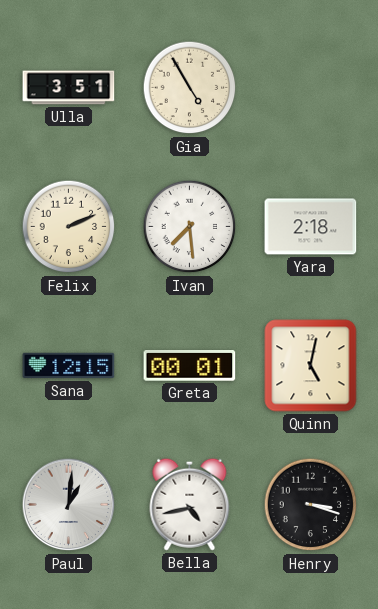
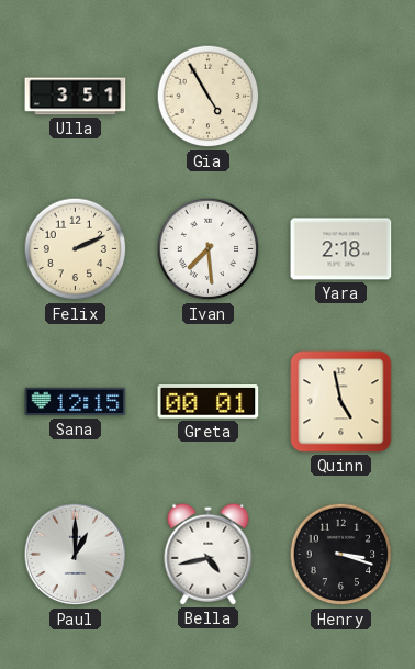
Quinn: 5:02 -> 4:58
Paul: 1:01 -> 1:00
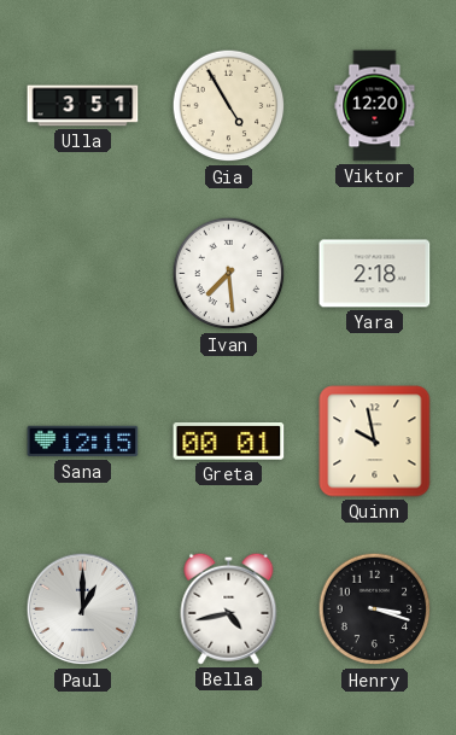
Viktor: none -> 12:20
Felix: 2:11 -> none
Quinn: 4:58 -> 9:58
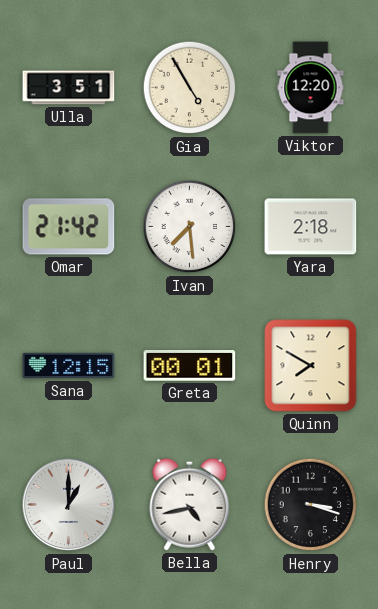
Omar: none -> 21:42
Quinn: 9:58 -> 7:50
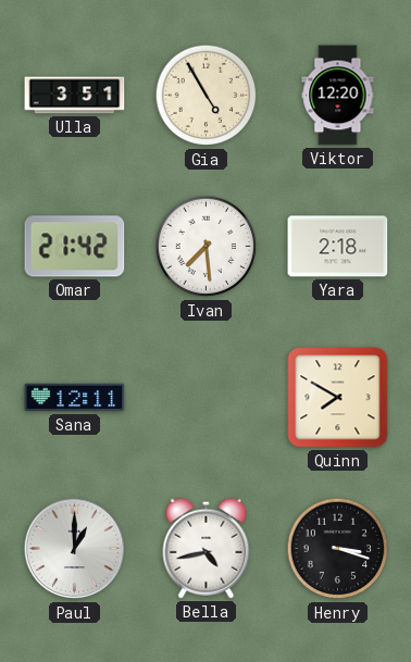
Sana: 12:15 -> 12:11
Greta: 00:01 -> none
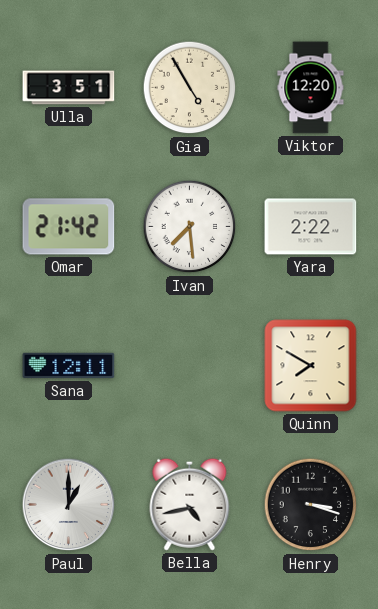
Yara: 2:18 -> 2:22
